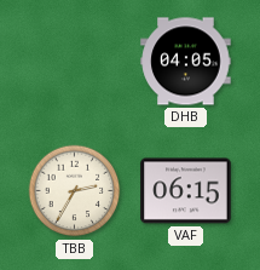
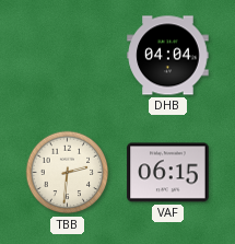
DHB: 04:05 -> 04:04
TBB: 2:35 -> 2:31
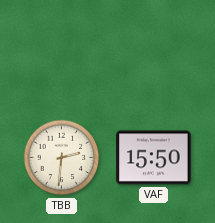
DHB: 04:04 -> none
VAF: 06:15 -> 15:50
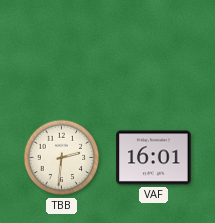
VAF: 15:50 -> 16:01
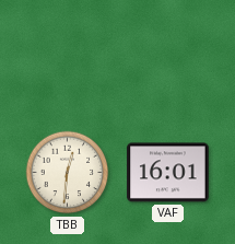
TBB: 2:31 -> 12:31
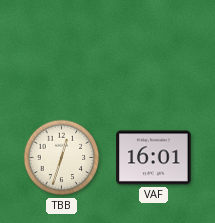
TBB: 12:31 -> 12:33
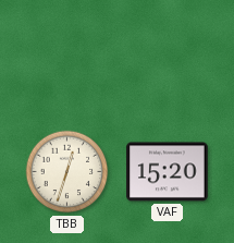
VAF: 16:01 -> 15:20
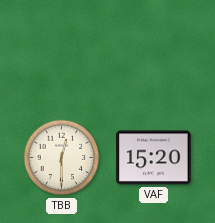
TBB: 12:33 -> 12:30
